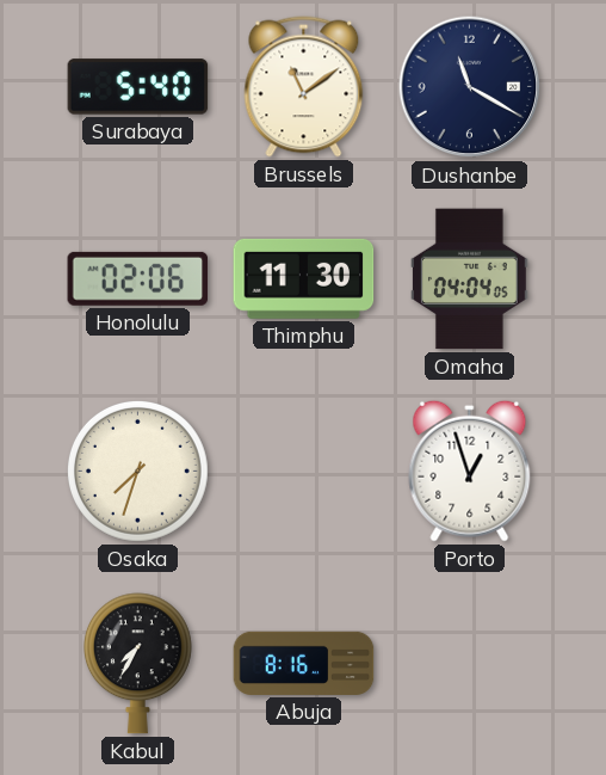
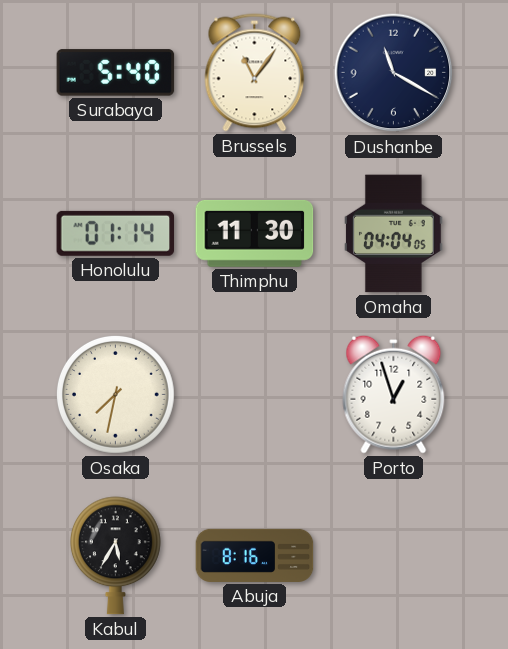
Brussels: 11:09 -> 11:06
Honolulu: 02:06 -> 01:14
Osaka: 7:33 -> 7:32
Kabul: 7:35 -> 5:35
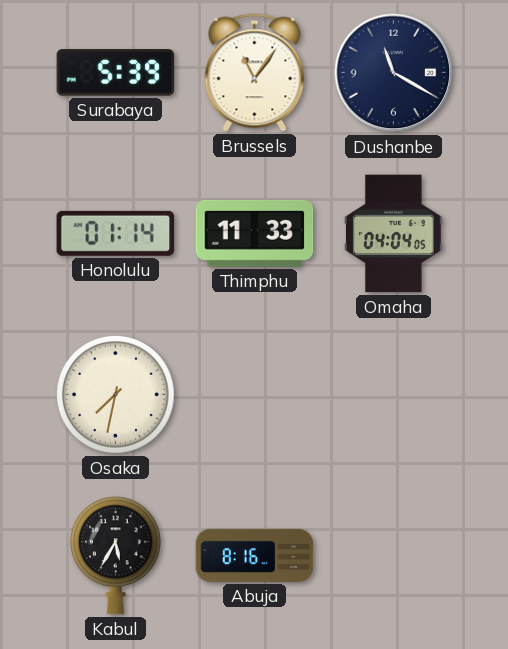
Surabaya: 5:40 -> 5:39
Thimphu: 11:30 -> 11:33
Porto: 12:57 -> none
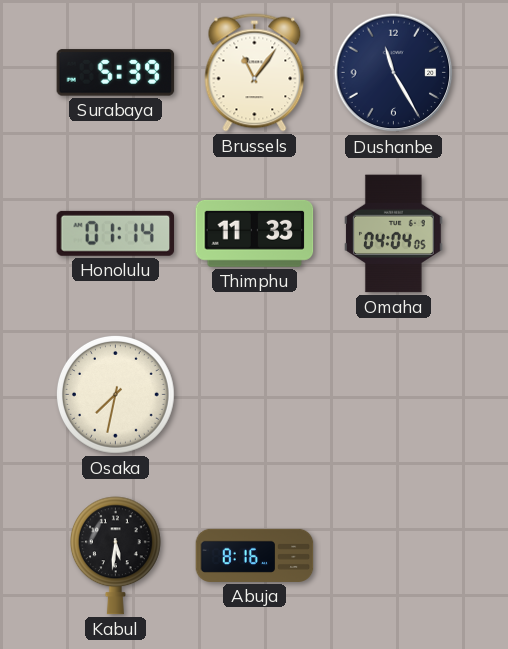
Dushanbe: 11:20 -> 11:25
Kabul: 5:35 -> 5:31
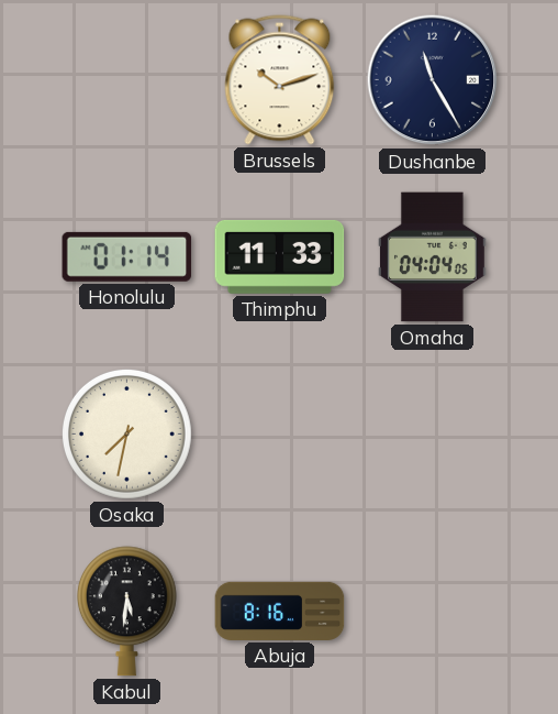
Surabaya: 5:39 -> none
Brussels: 11:06 -> 10:12
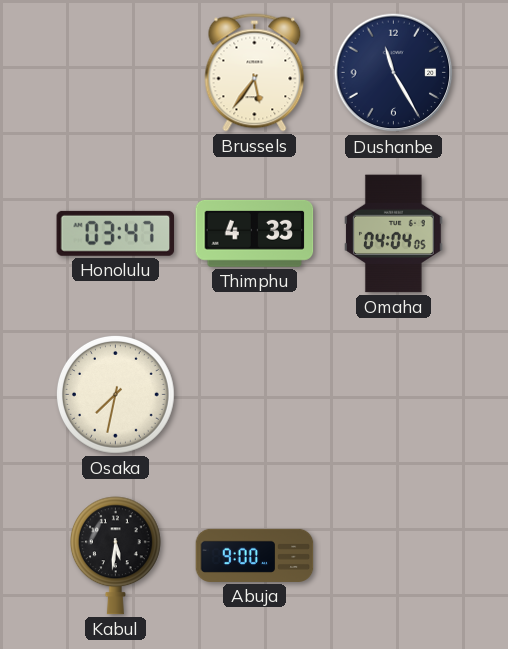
Brussels: 10:12 -> 5:36
Honolulu: 01:14 -> 03:47
Thimphu: 11:33 -> 4:33
Abuja: 8:16 -> 9:00
